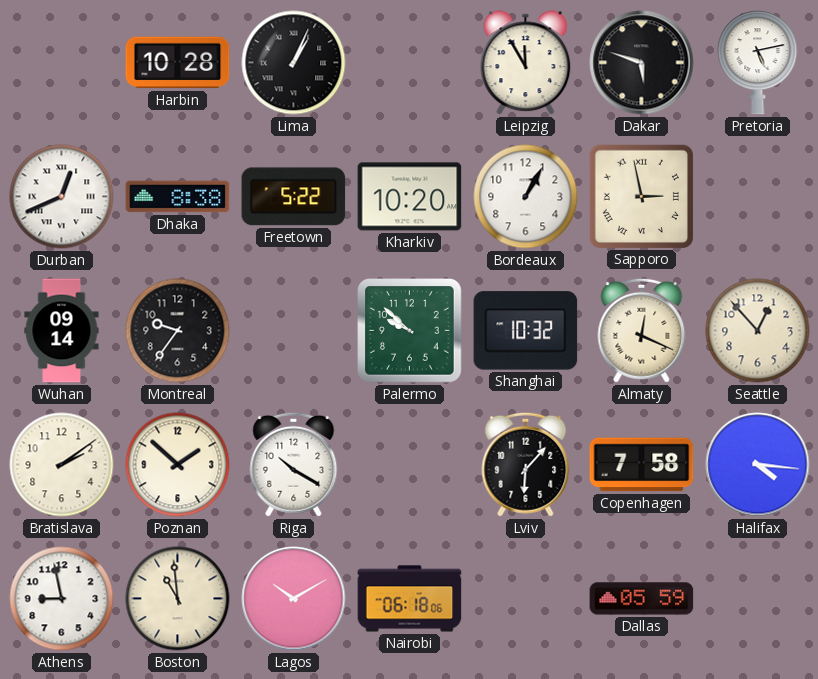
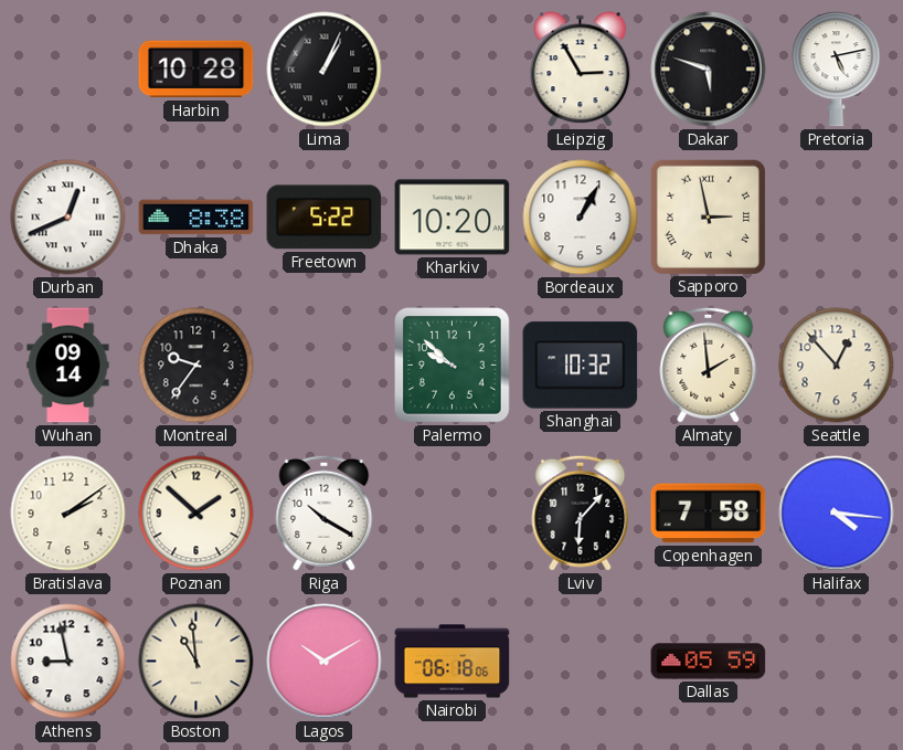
Leipzig: 11:55 -> 2:55
Almaty: 12:19 -> 1:59
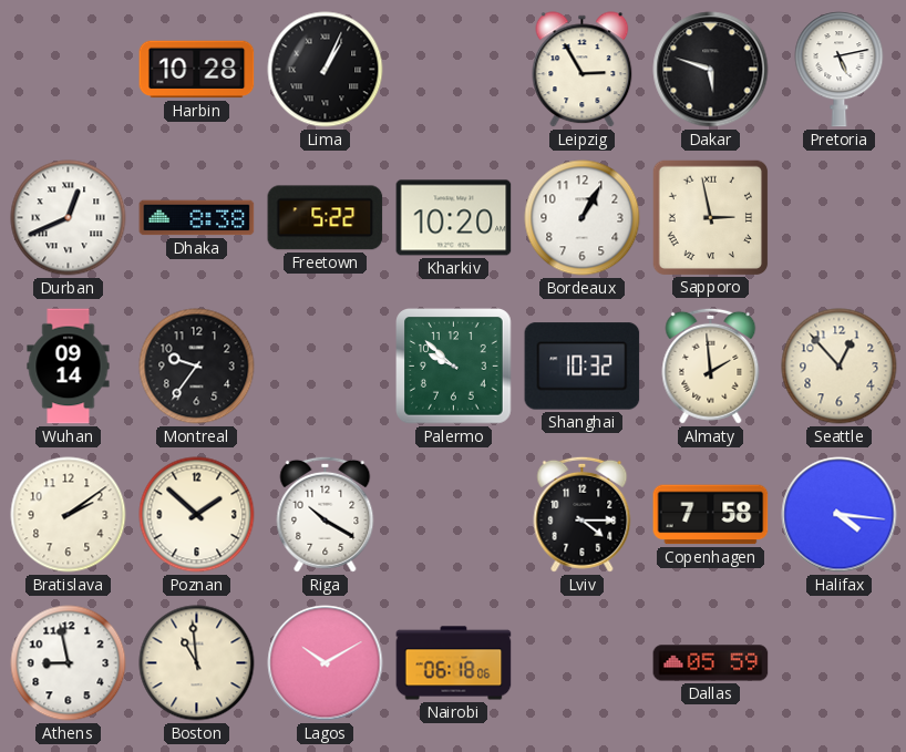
Lviv: 6:07 -> 4:15
